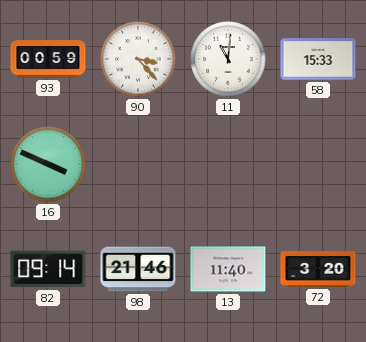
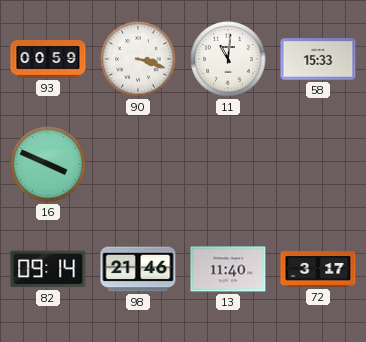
90: 3:23 -> 3:18
72: 3:20 -> 3:17
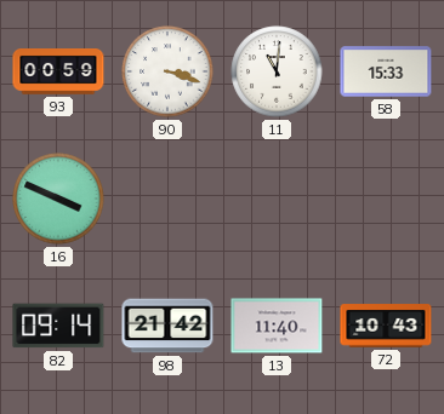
98: 21:46 -> 21:42
72: 3:17 -> 10:43
